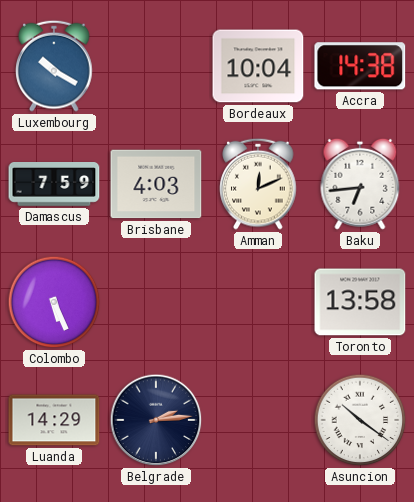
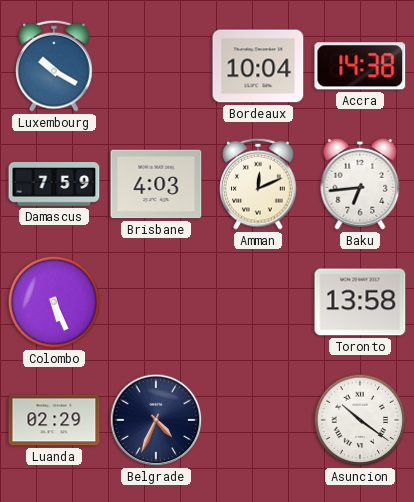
Luanda: 14:29 -> 02:29
Belgrade: 2:14 -> 4:34
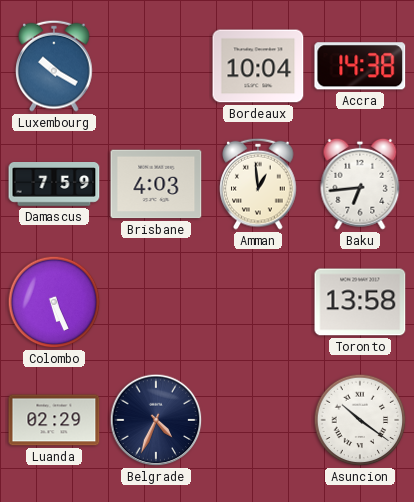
Amman: 12:11 -> 12:59
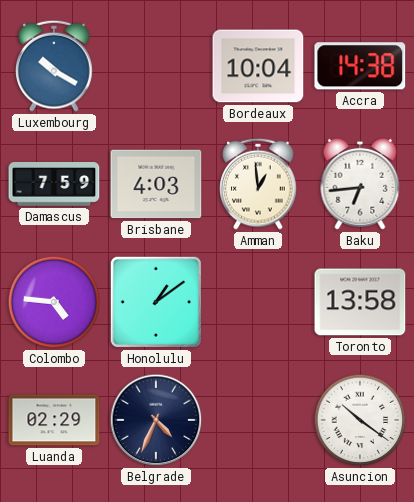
Colombo: 5:26 -> 4:46
Honolulu: none -> 1:09
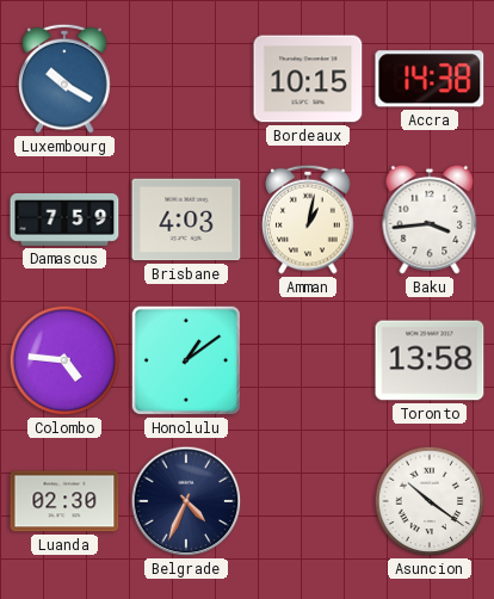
Bordeaux: 10:04 -> 10:15
Amman: 12:59 -> 1:02
Baku: 6:44 -> 3:44
Luanda: 02:29 -> 02:30
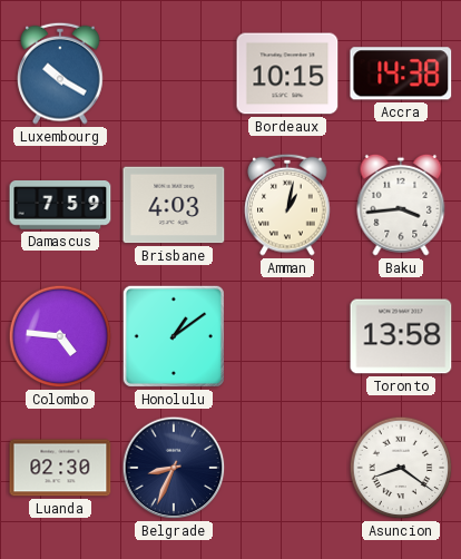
Belgrade: 4:34 -> 8:34
Asuncion: 10:21 -> 8:21
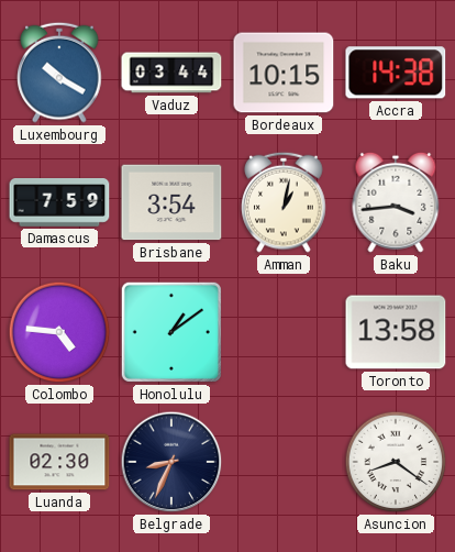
Vaduz: none -> 03:44
Brisbane: 4:03 -> 3:54
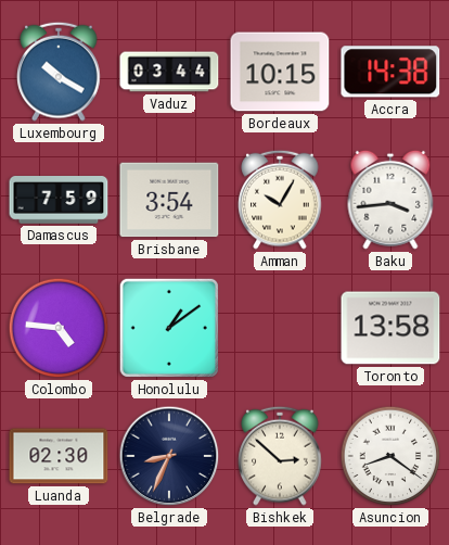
Amman: 1:02 -> 10:05
Bishkek: none -> 2:52
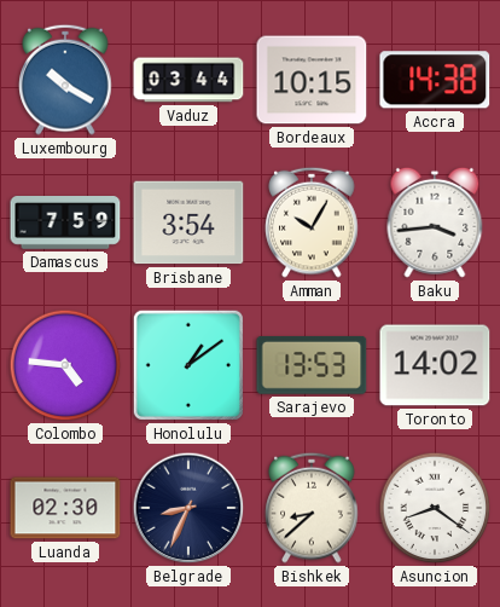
Sarajevo: none -> 13:53
Toronto: 13:58 -> 14:02
Bishkek: 2:52 -> 8:38
